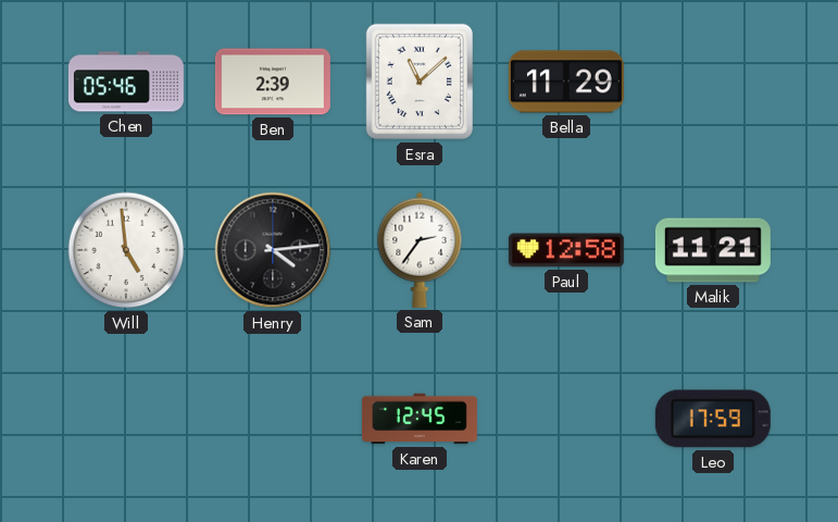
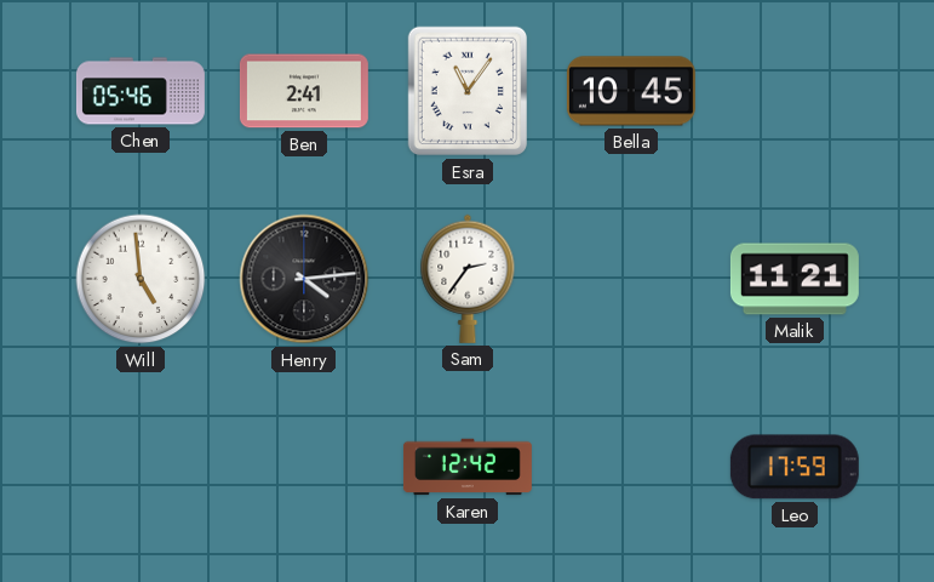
Ben: 2:39 -> 2:41
Esra: 11:08 -> 11:06
Bella: 11:29 -> 10:45
Paul: 12:58 -> none
Karen: 12:45 -> 12:42
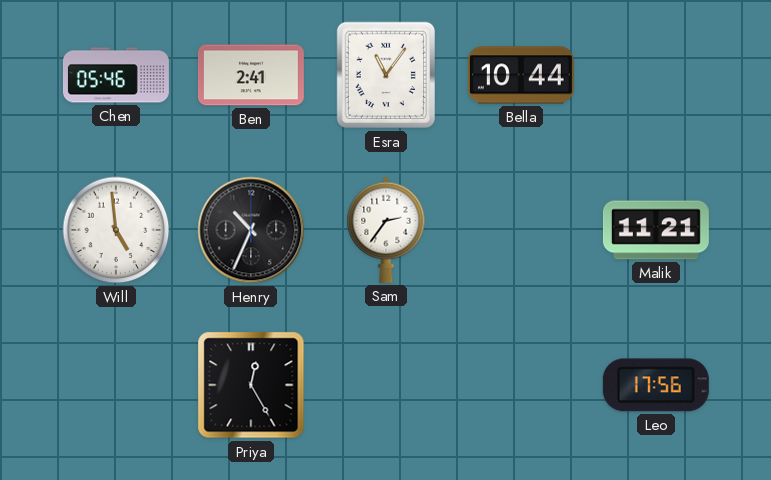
Bella: 10:45 -> 10:44
Henry: 4:14 -> 10:34
Priya: none -> 12:25
Karen: 12:42 -> none
Leo: 17:59 -> 17:56
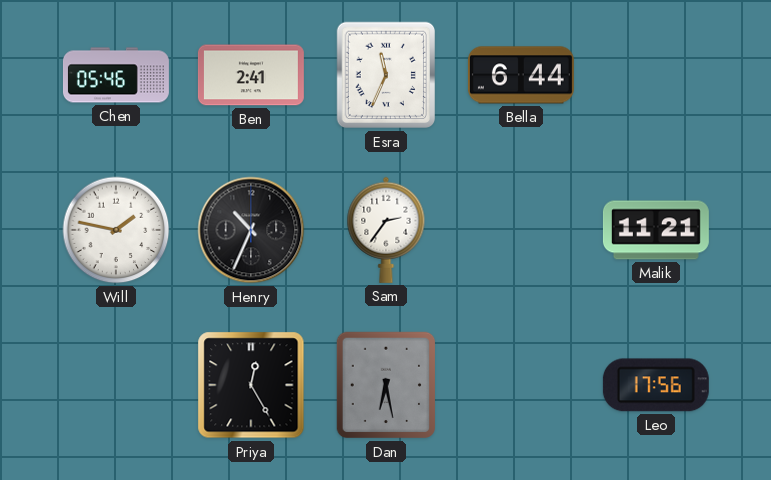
Esra: 11:06 -> 11:34
Bella: 10:44 -> 6:44
Will: 4:59 -> 1:47
Dan: none -> 6:28
